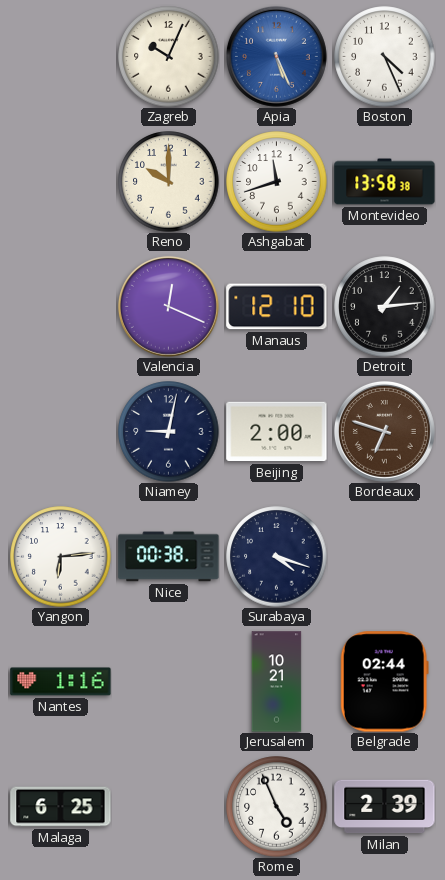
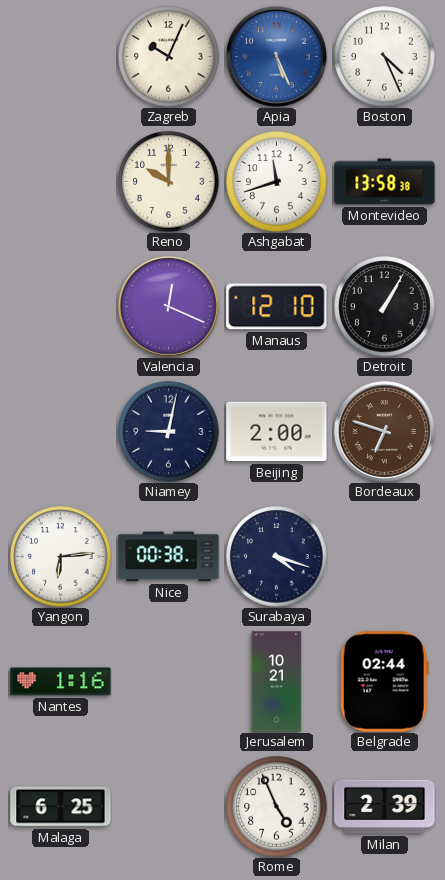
Detroit: 1:14 -> 1:05
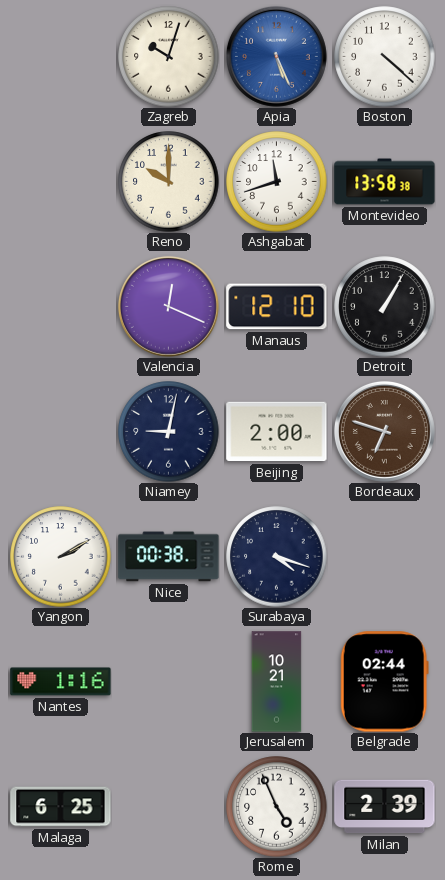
Zagreb: 10:04 -> 10:03
Boston: 4:26 -> 4:22
Yangon: 6:14 -> 2:10
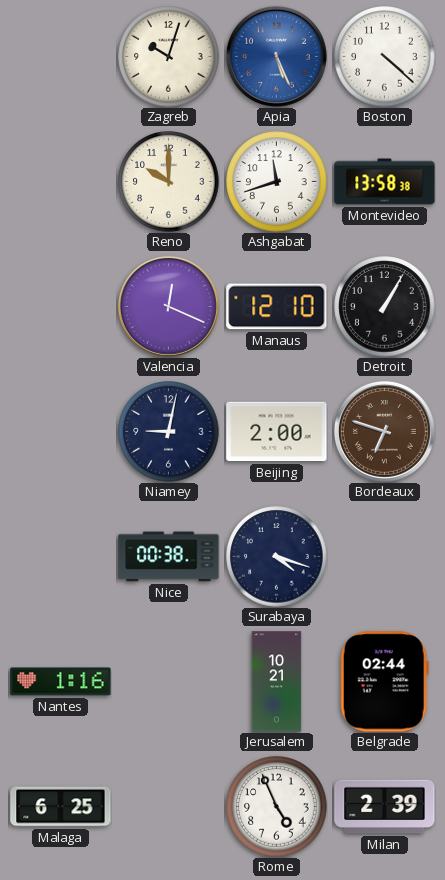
Yangon: 2:10 -> none
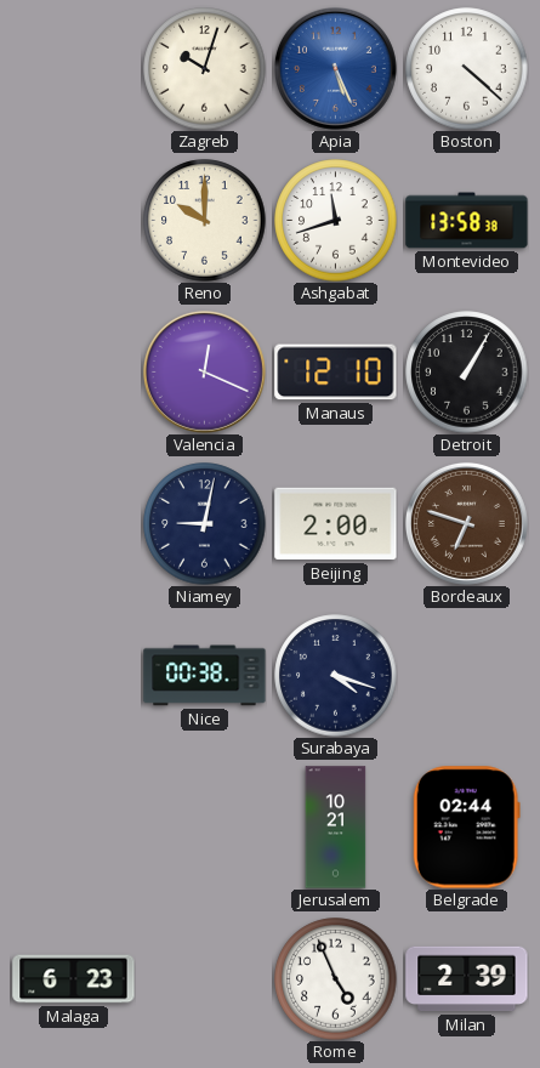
Nantes: 1:16 -> none
Malaga: 6:25 -> 6:23
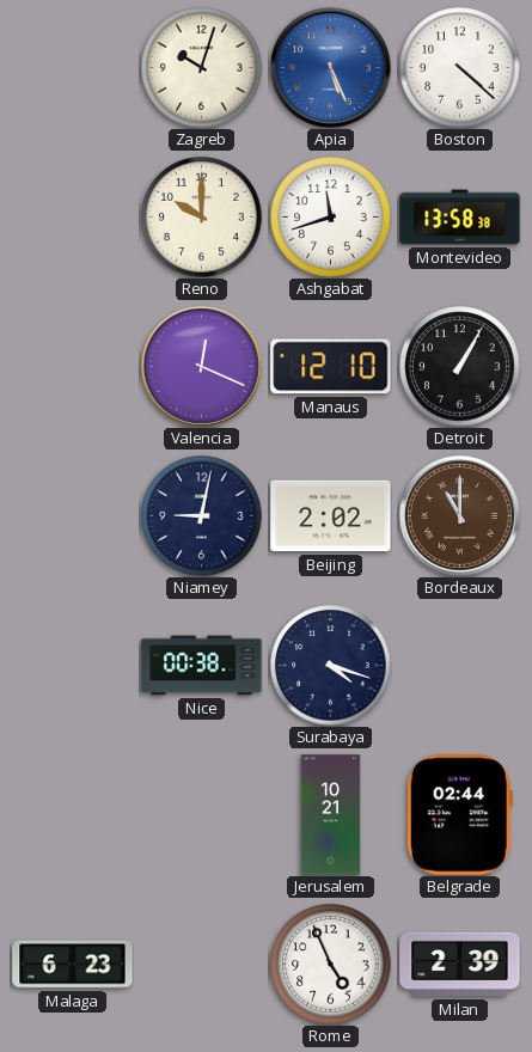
Beijing: 2:00 -> 2:02
Bordeaux: 6:48 -> 11:00
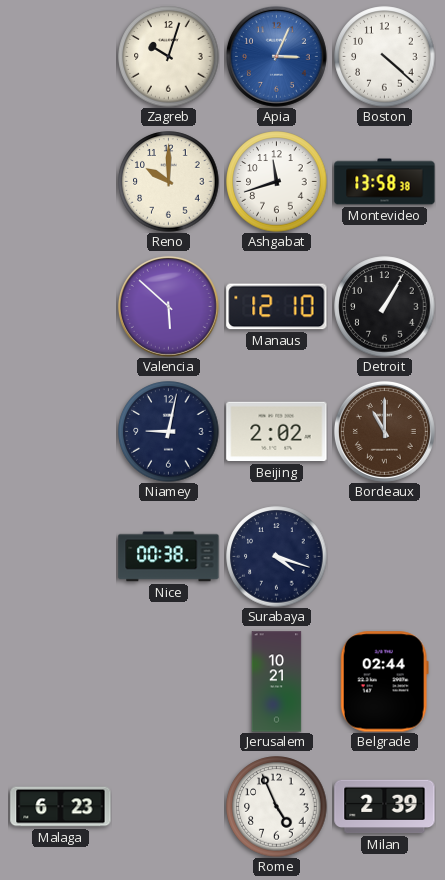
Apia: 5:26 -> 3:04
Valencia: 12:19 -> 5:52
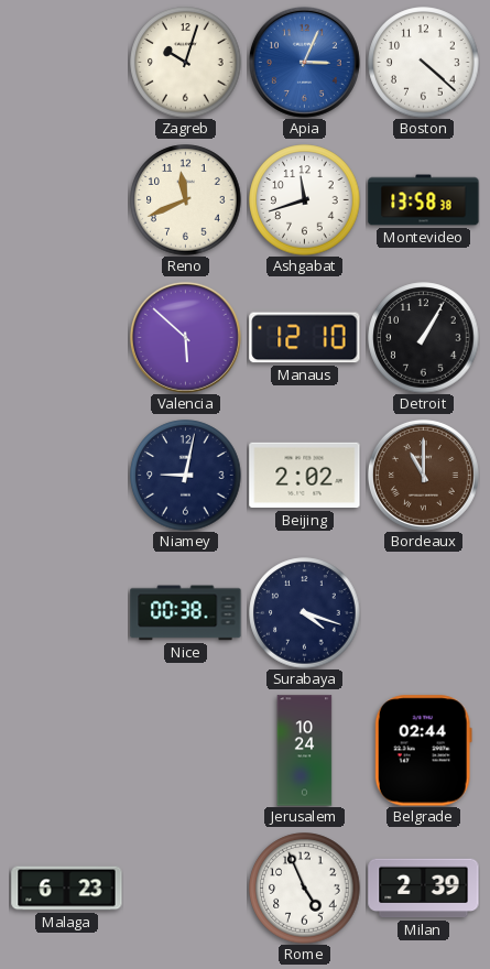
Reno: 10:00 -> 11:41
Jerusalem: 10:21 -> 10:24
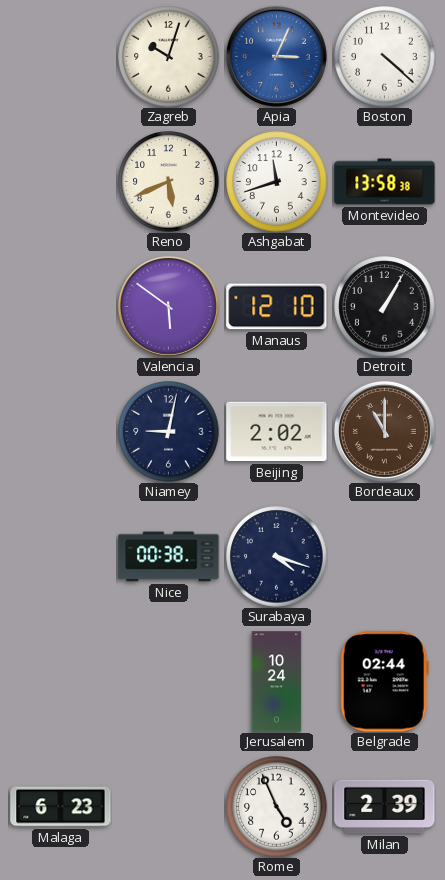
Reno: 11:41 -> 5:41
Valencia: 5:52 -> 5:51
